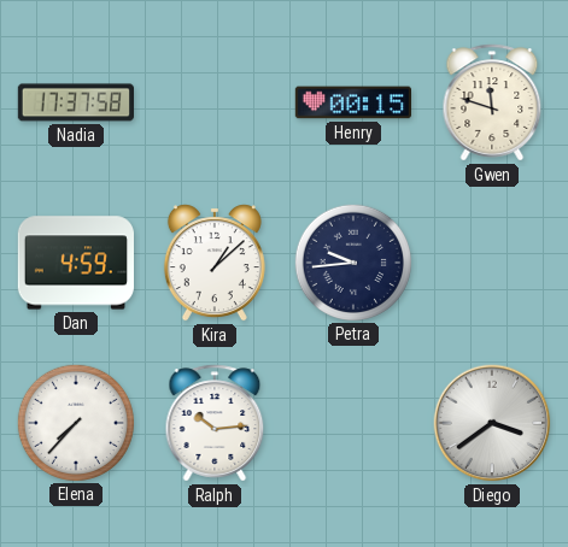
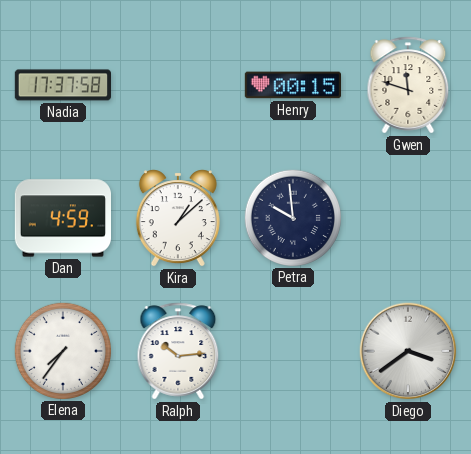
Petra: 9:44 -> 9:59
Elena: 7:37 -> 7:36
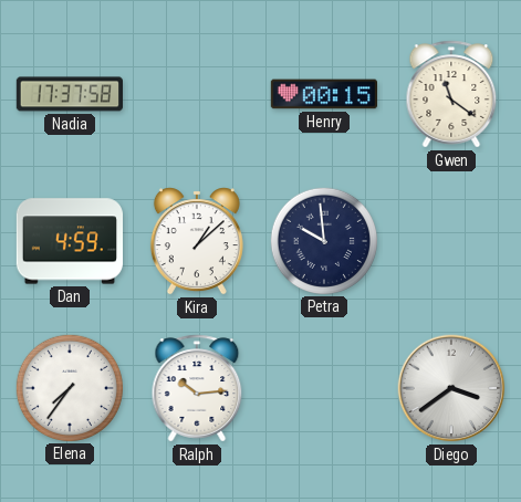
Gwen: 11:48 -> 11:21
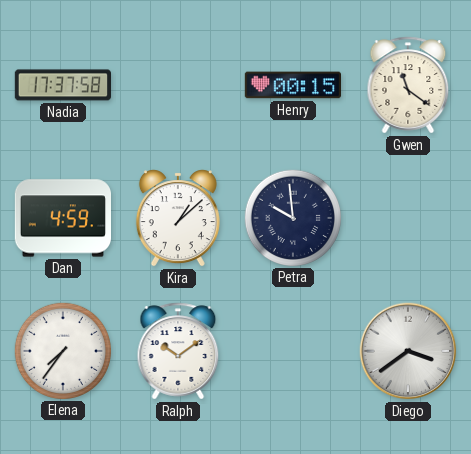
Ralph: 10:14 -> 10:09
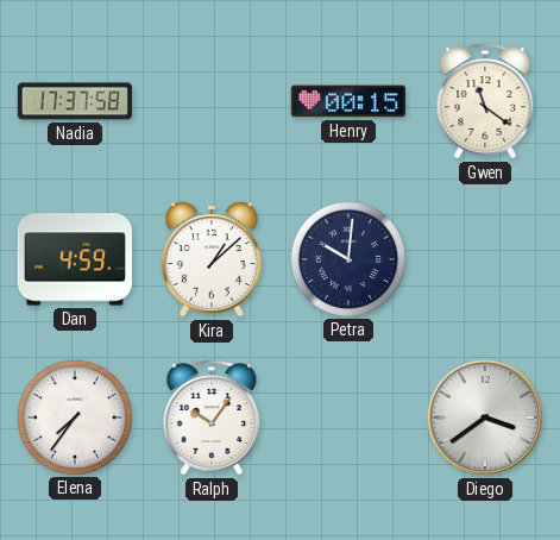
Petra: 9:59 -> 10:01
Ralph: 10:09 -> 10:06
